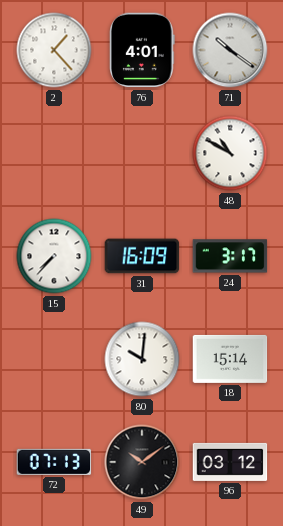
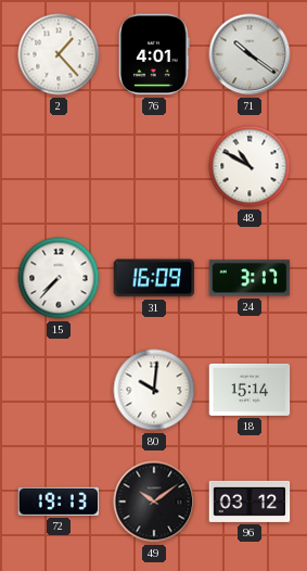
72: 07:13 -> 19:13
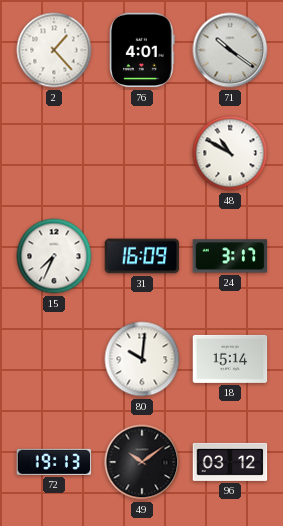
15: 7:37 -> 7:34
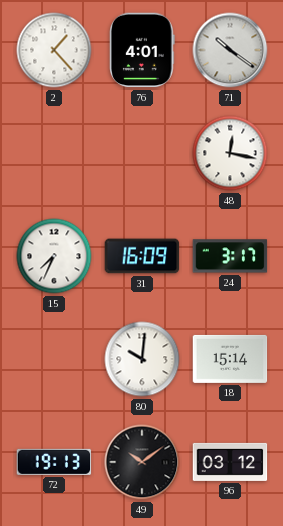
48: 10:50 -> 12:17
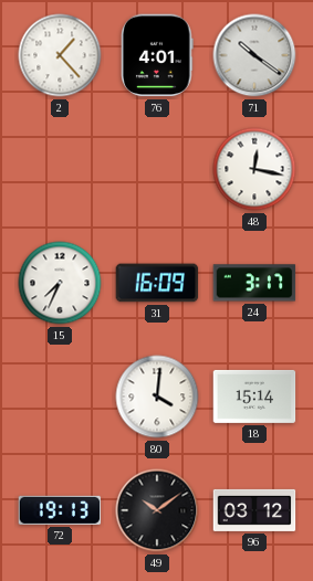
80: 10:01 -> 4:01
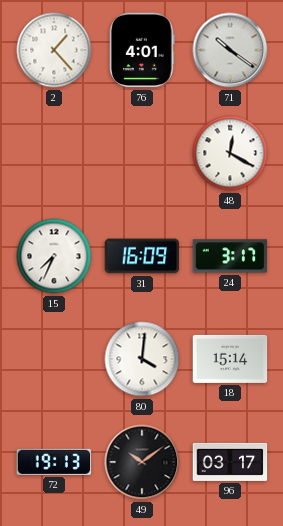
48: 12:17 -> 12:20
96: 03:12 -> 03:17
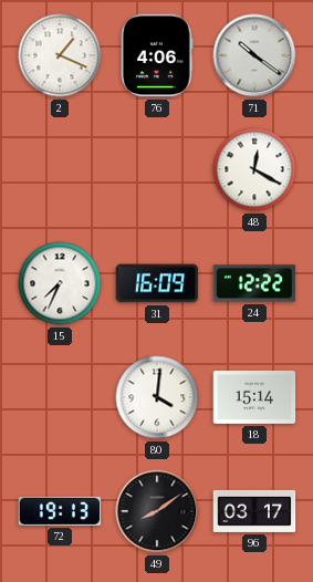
2: 1:23 -> 1:19
76: 4:01 -> 4:06
24: 3:17 -> 12:22
49: 10:09 -> 8:09
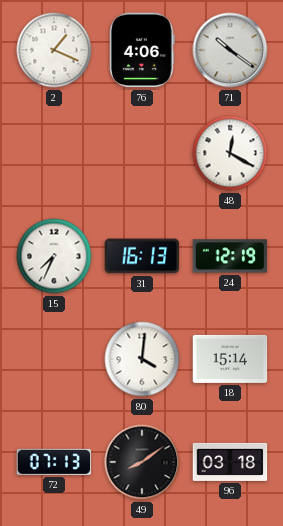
31: 16:09 -> 16:13
24: 12:22 -> 12:19
72: 19:13 -> 07:13
96: 03:17 -> 03:18
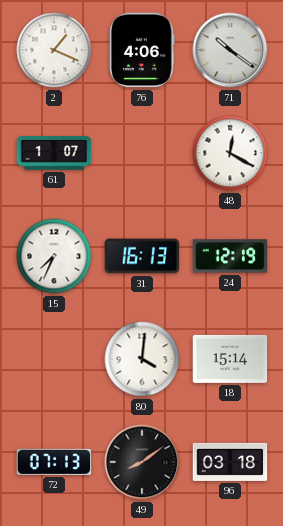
61: none -> 1:07
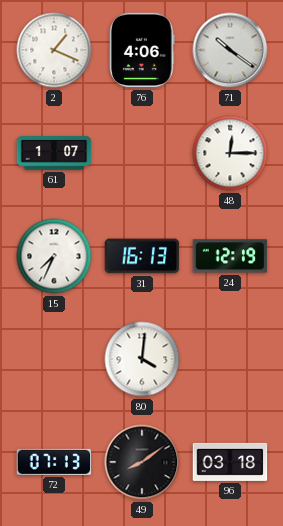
48: 12:20 -> 12:15
18: 15:14 -> none
